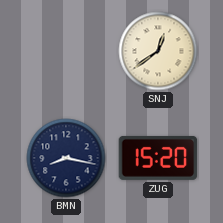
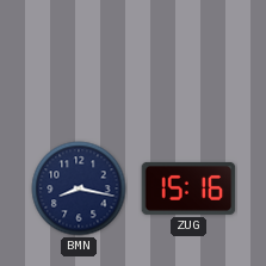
SNJ: 12:39 -> none
ZUG: 15:20 -> 15:16
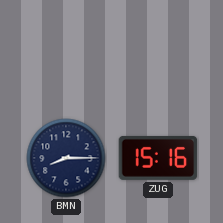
BMN: 8:17 -> 8:15
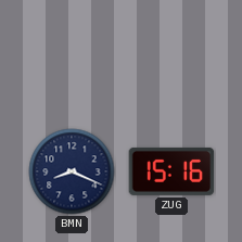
BMN: 8:15 -> 8:19
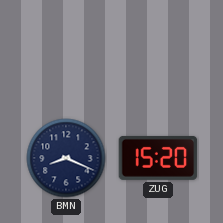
ZUG: 15:16 -> 15:20
